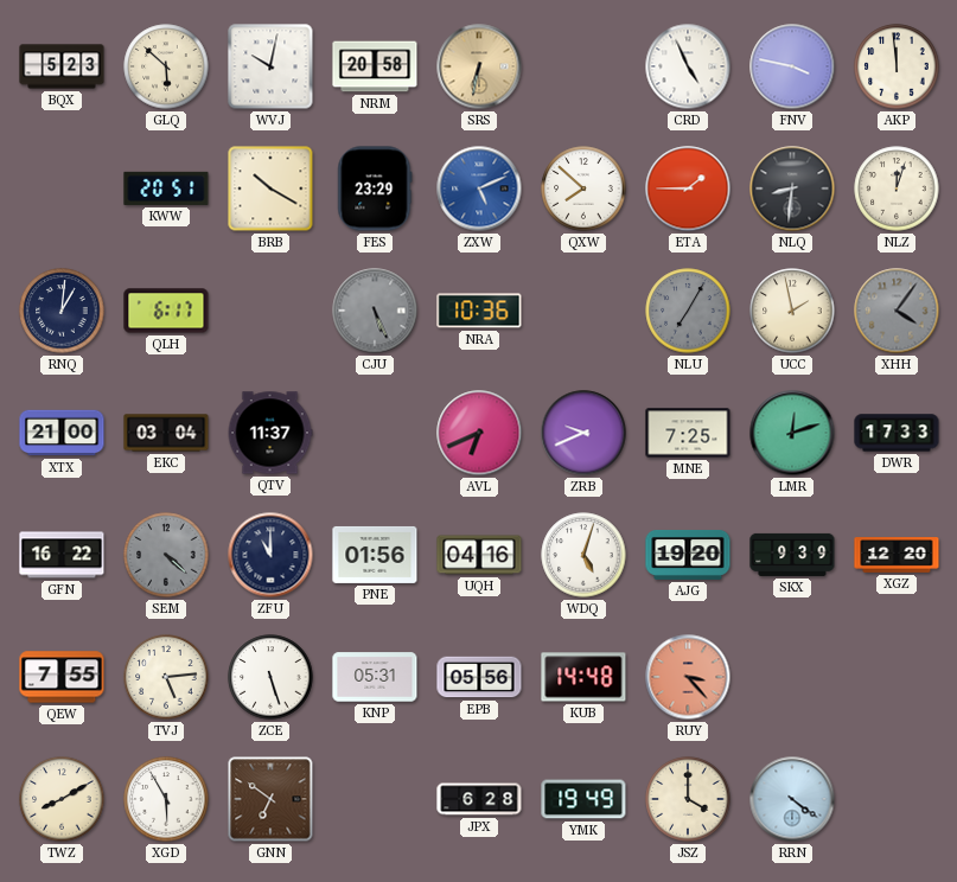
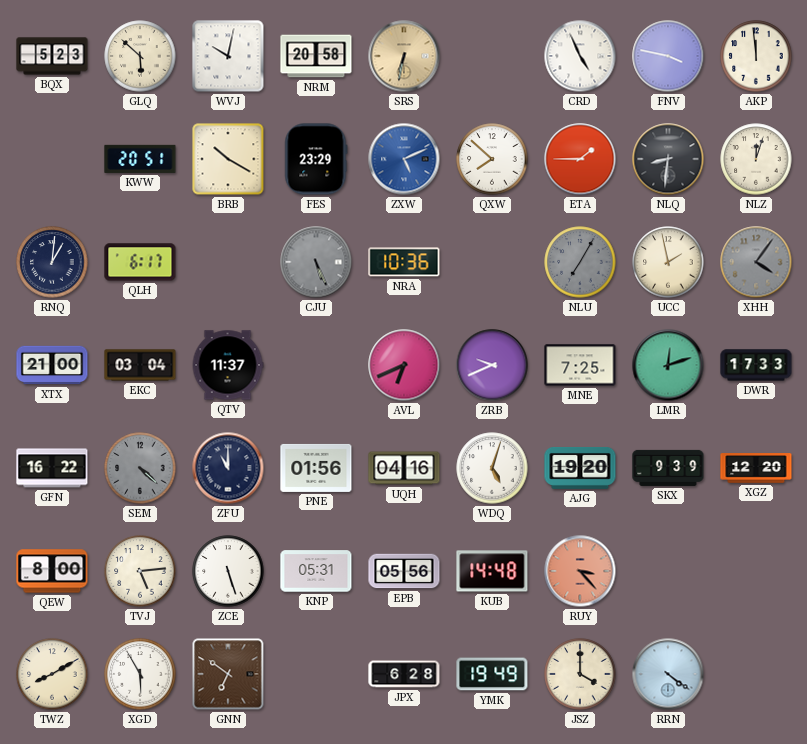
QEW: 7:55 -> 8:00
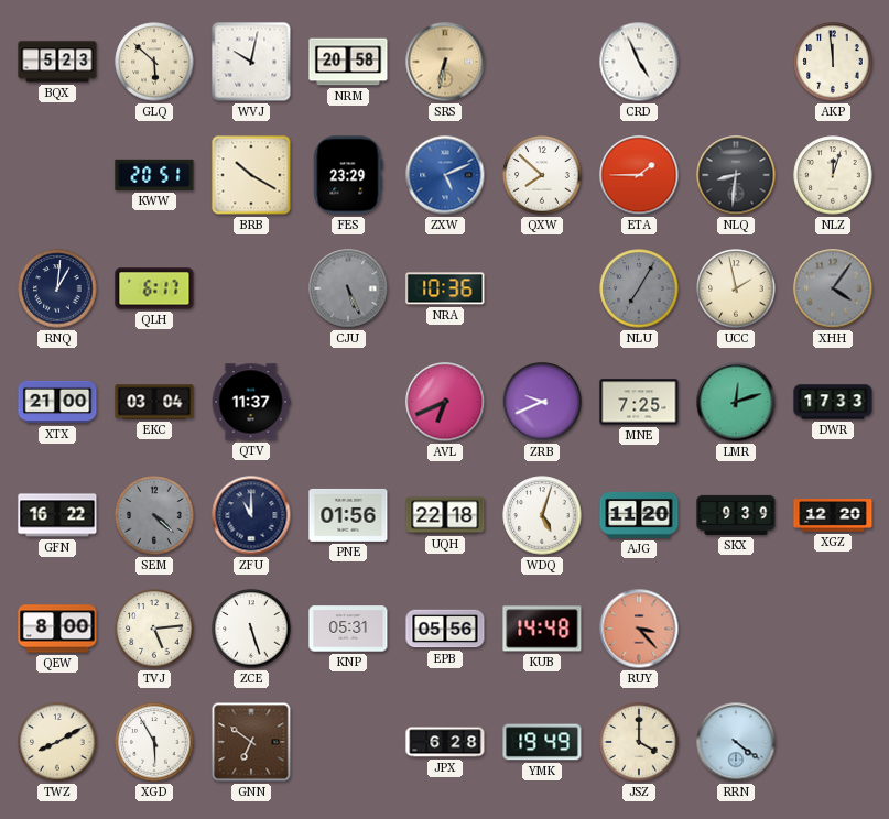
FNV: 3:47 -> none
UQH: 04:16 -> 22:18
AJG: 19:20 -> 11:20
